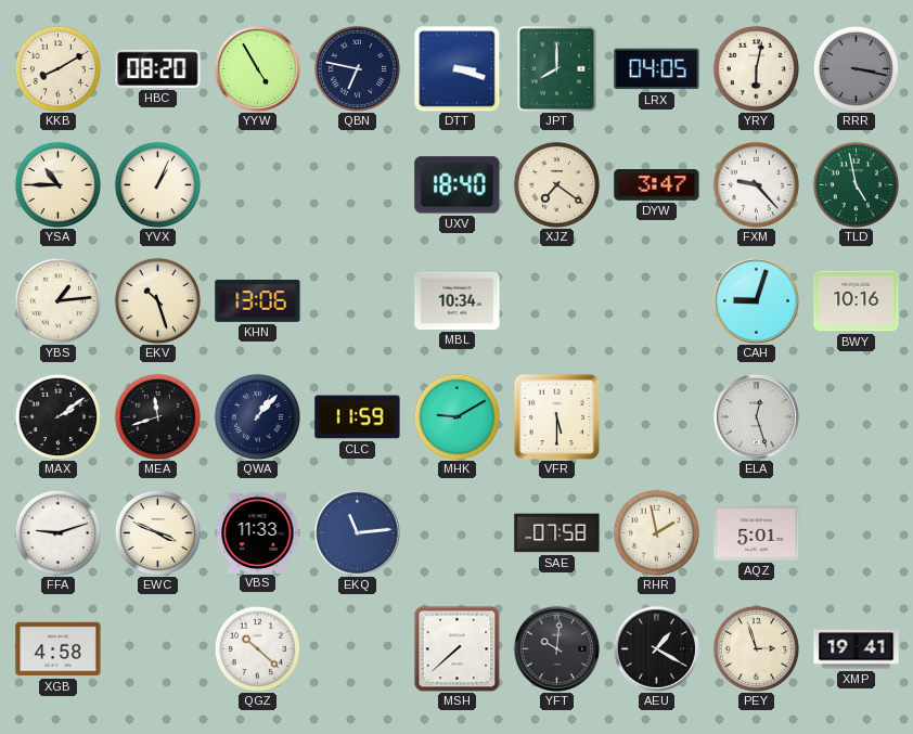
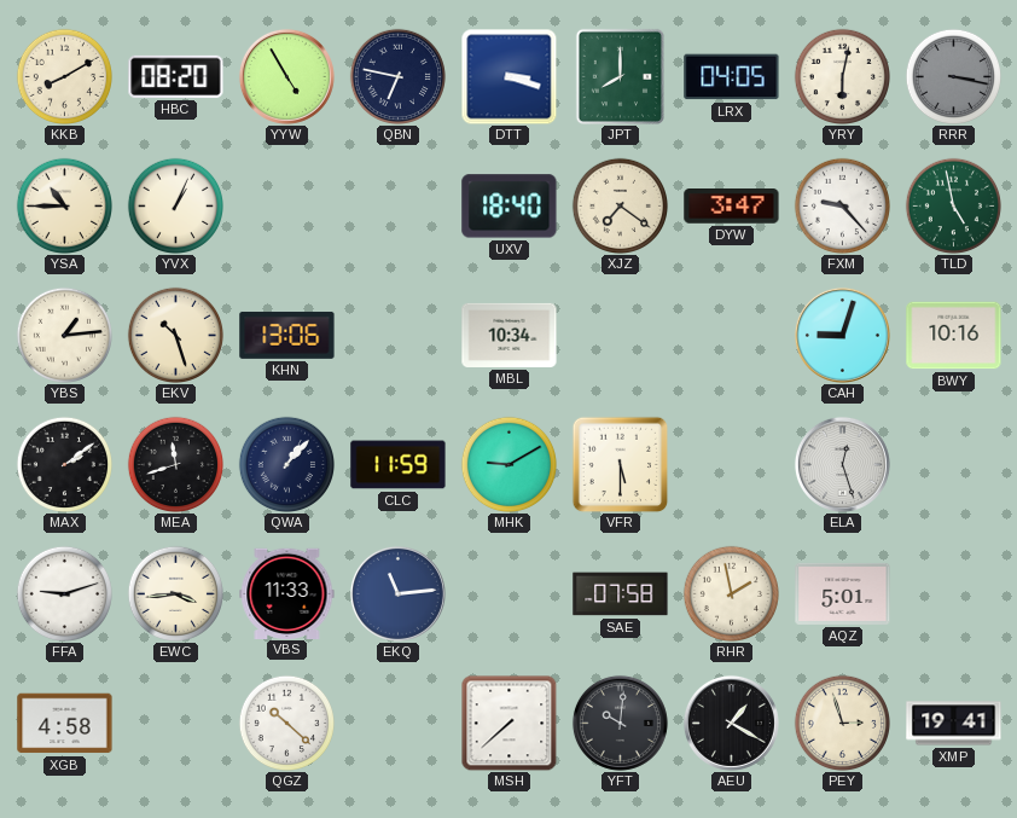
EWC: 3:49 -> 3:44
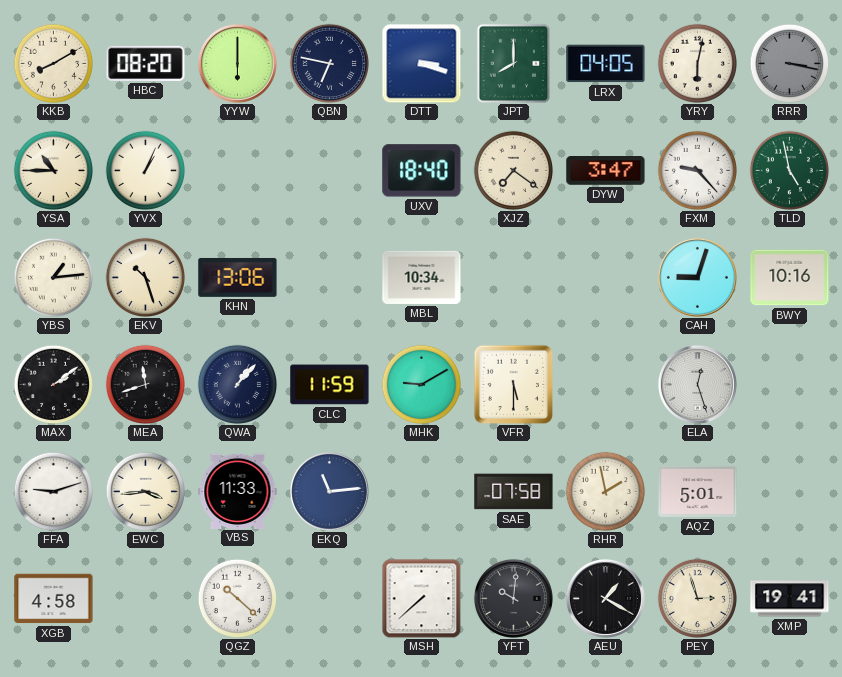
YYW: 4:55 -> 6:00
